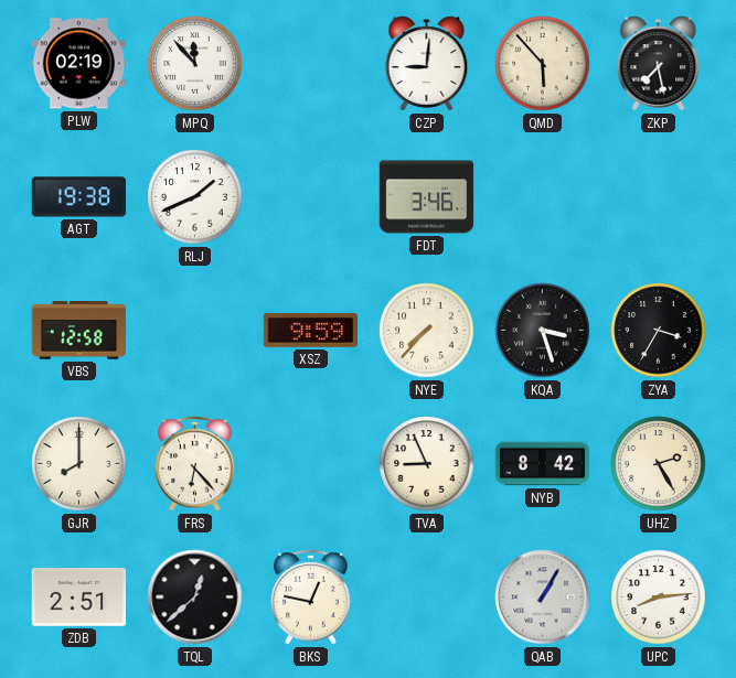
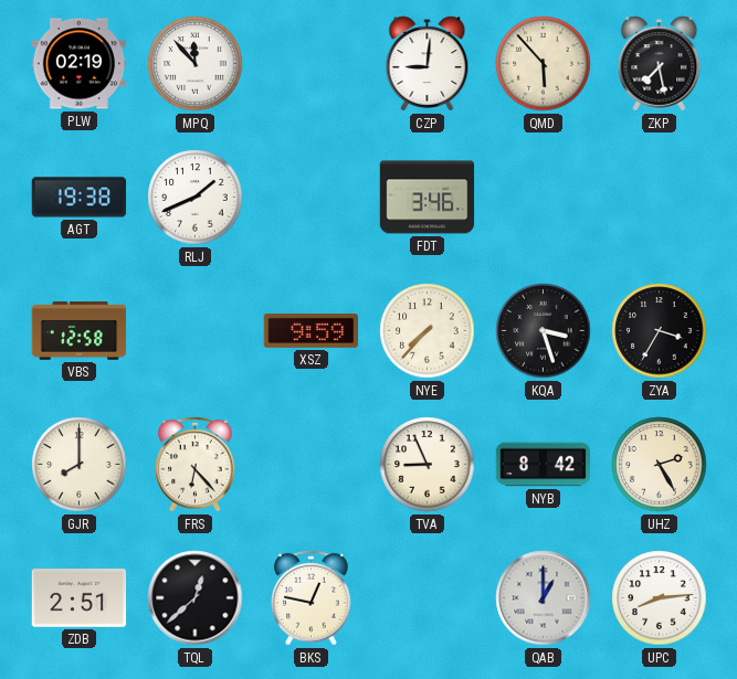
QAB: 1:05 -> 1:00
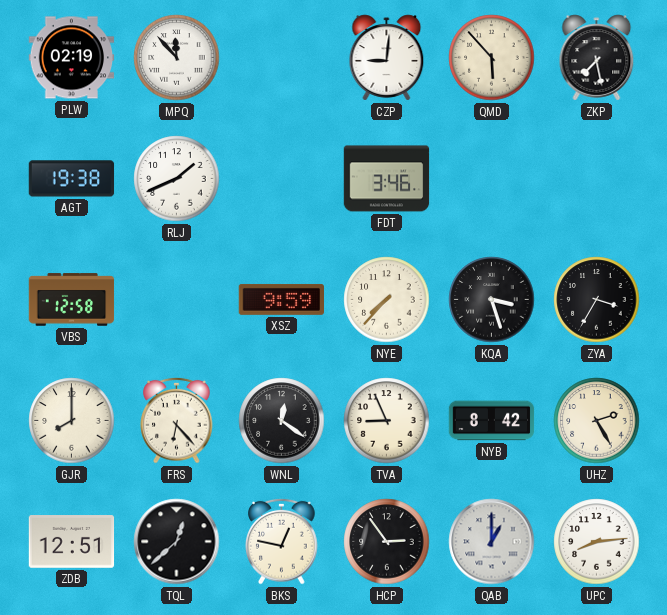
WNL: none -> 12:21
ZDB: 2:51 -> 12:51
HCP: none -> 2:54
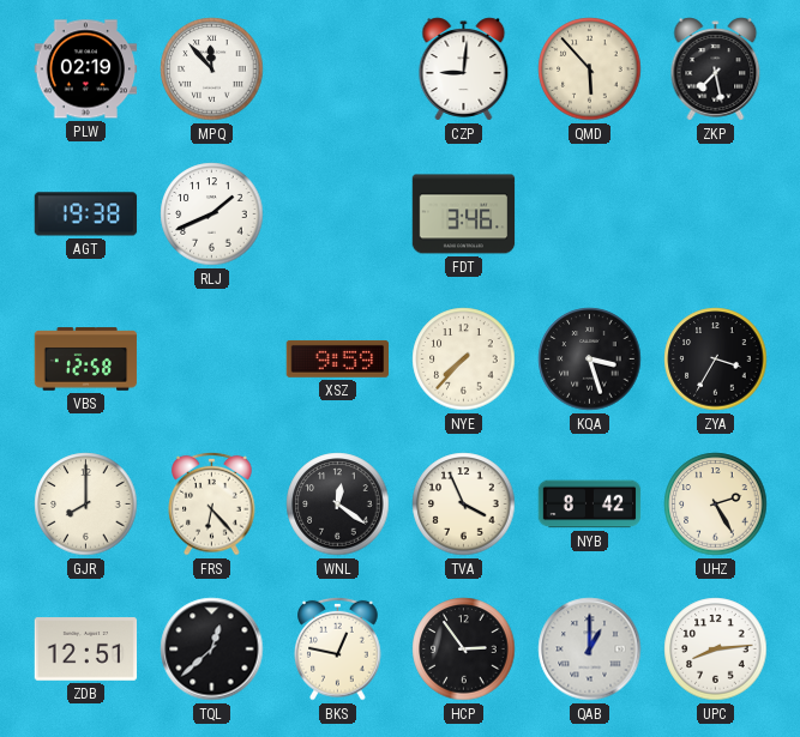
TVA: 8:56 -> 3:56
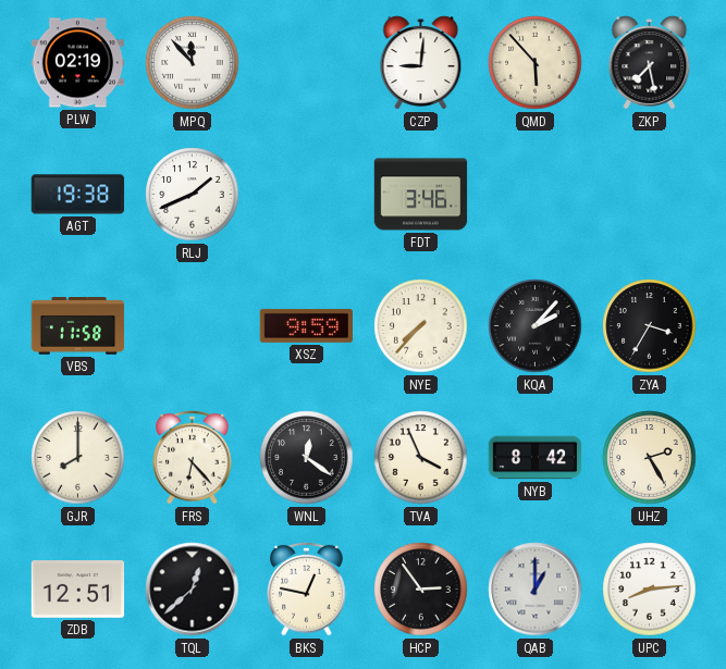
VBS: 12:58 -> 11:58
KQA: 3:27 -> 2:07
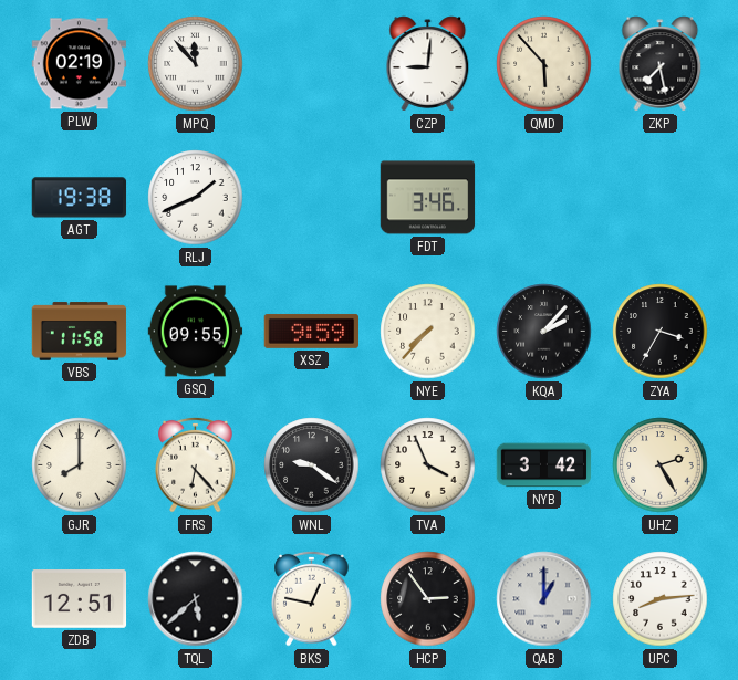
GSQ: none -> 09:55
WNL: 12:21 -> 9:21
NYB: 8:42 -> 3:42
TQL: 12:38 -> 5:38
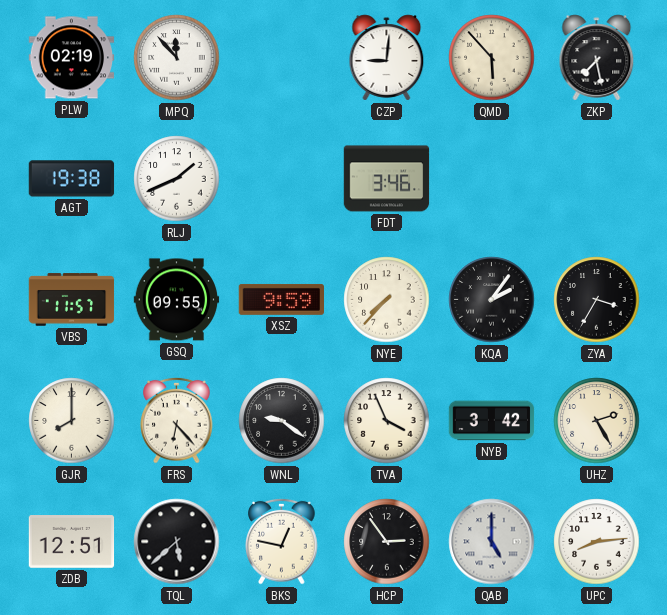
VBS: 11:58 -> 11:57
KQA: 2:07 -> 2:06
QAB: 1:00 -> 5:00
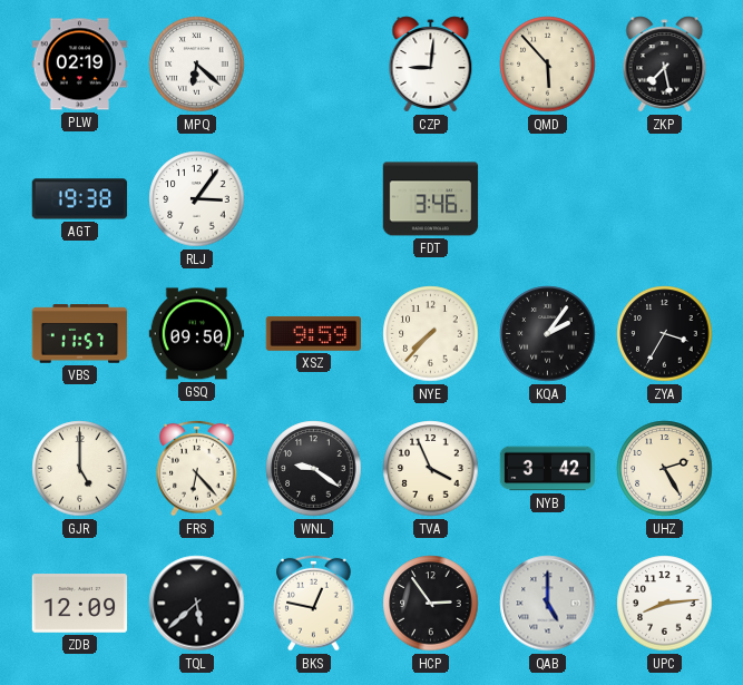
MPQ: 11:53 -> 6:22
RLJ: 1:41 -> 3:06
GSQ: 09:55 -> 09:50
GJR: 8:00 -> 5:00
ZDB: 12:51 -> 12:09
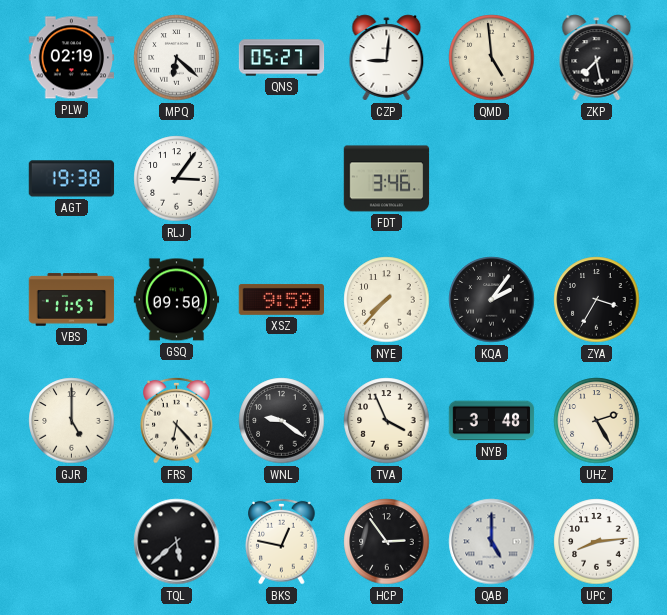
QNS: none -> 05:27
QMD: 5:53 -> 4:59
NYB: 3:42 -> 3:48
ZDB: 12:09 -> none
